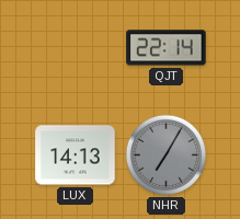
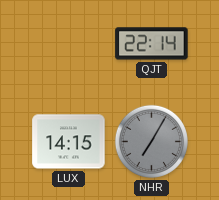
LUX: 14:13 -> 14:15
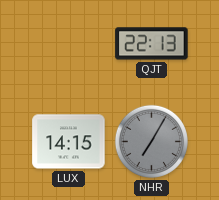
QJT: 22:14 -> 22:13
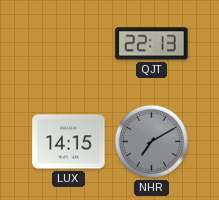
NHR: 7:05 -> 7:10
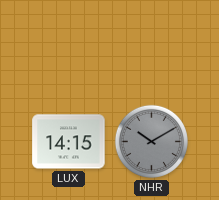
QJT: 22:13 -> none
NHR: 7:10 -> 10:10
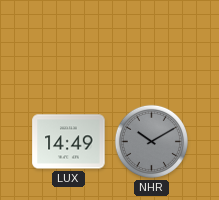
LUX: 14:15 -> 14:49
